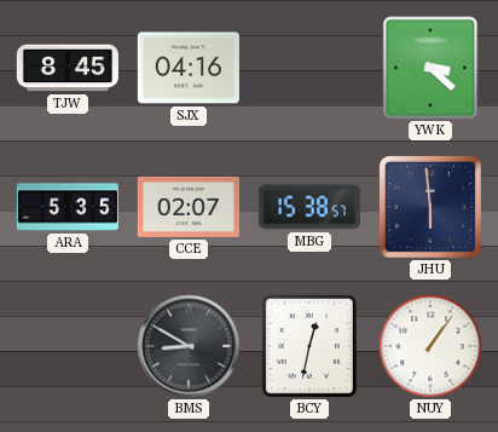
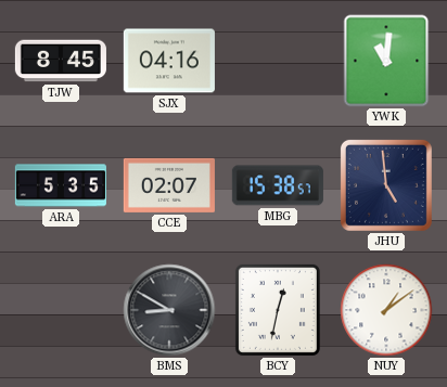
YWK: 3:22 -> 11:01
JHU: 5:59 -> 4:59
NUY: 1:06 -> 1:09
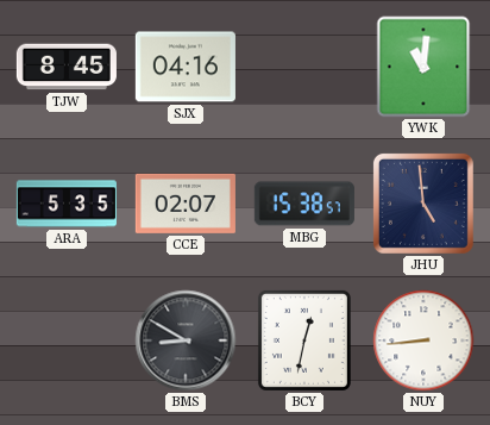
NUY: 1:09 -> 8:44
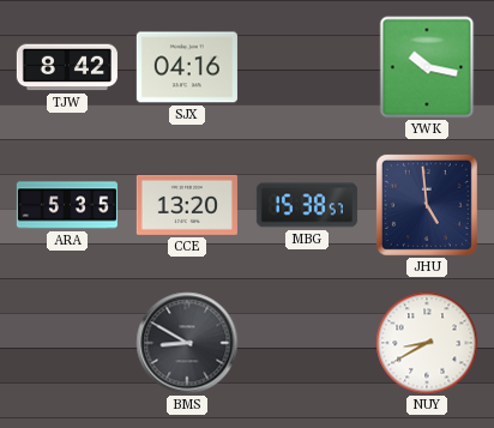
TJW: 8:45 -> 8:42
YWK: 11:01 -> 10:17
CCE: 02:07 -> 13:20
BCY: 12:32 -> none
NUY: 8:44 -> 8:40
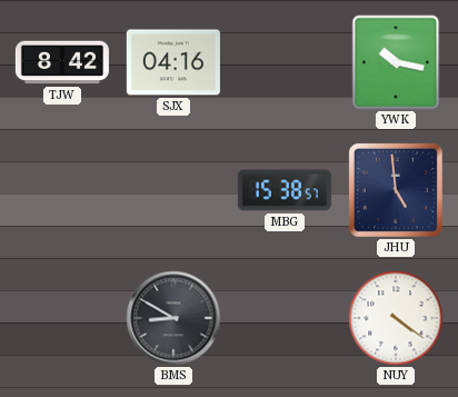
ARA: 5:35 -> none
CCE: 13:20 -> none
NUY: 8:40 -> 4:21
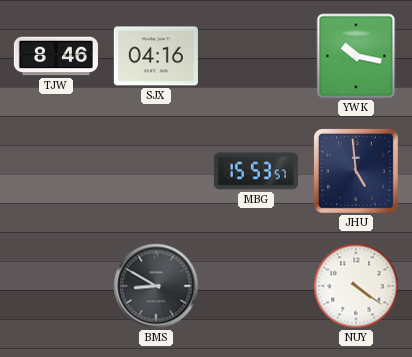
TJW: 8:42 -> 8:46
MBG: 15:38 -> 15:53
